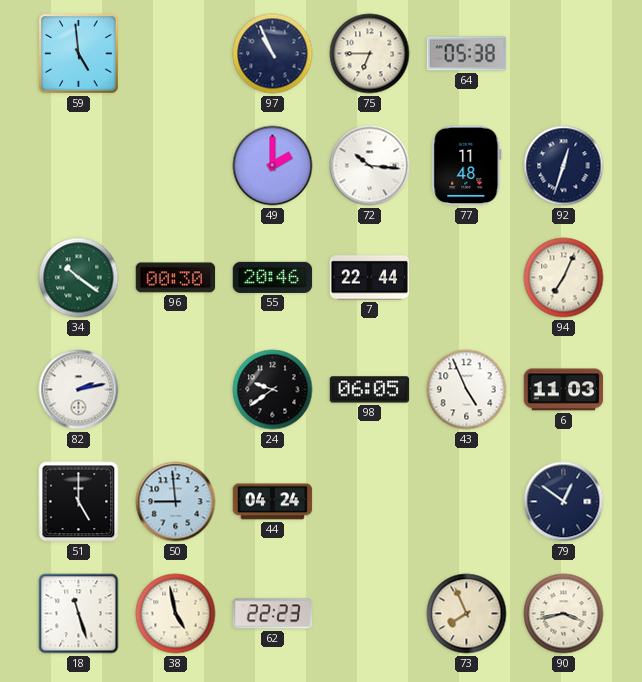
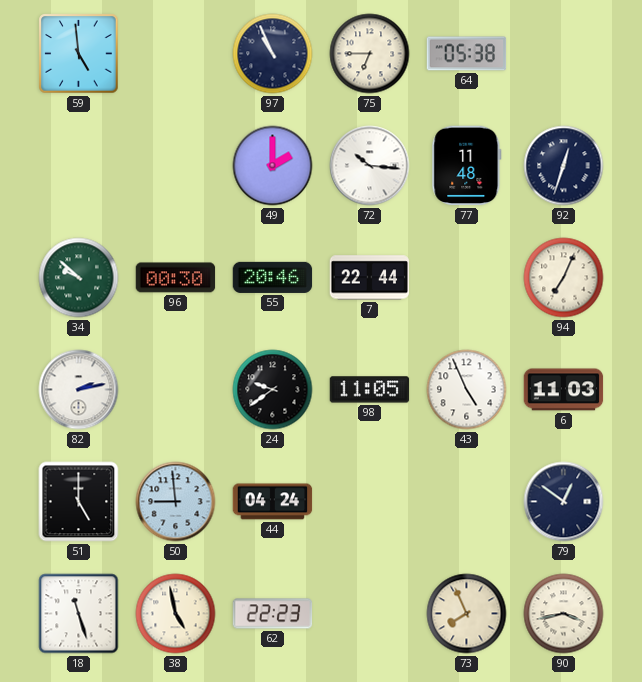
34: 10:21 -> 9:52
98: 06:05 -> 11:05
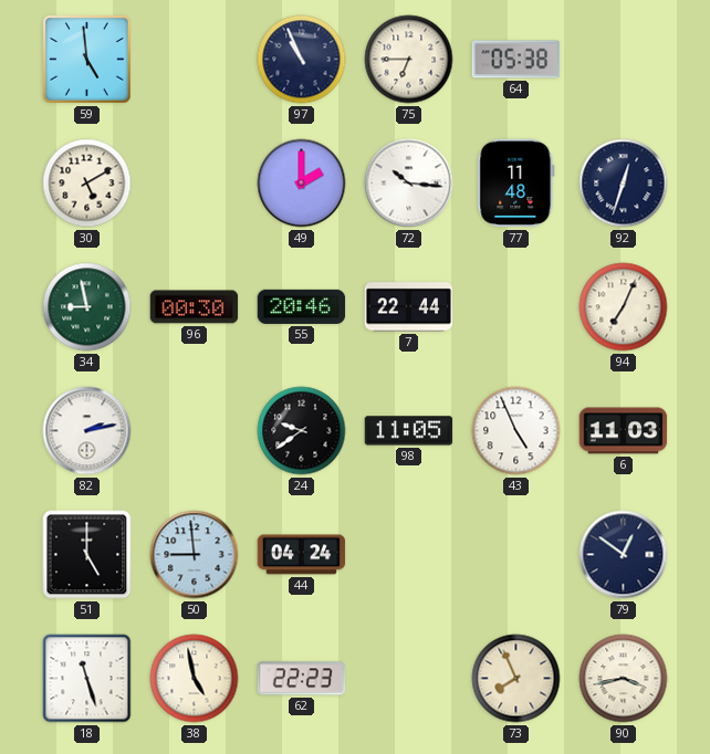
30: none -> 5:10
34: 9:52 -> 8:58
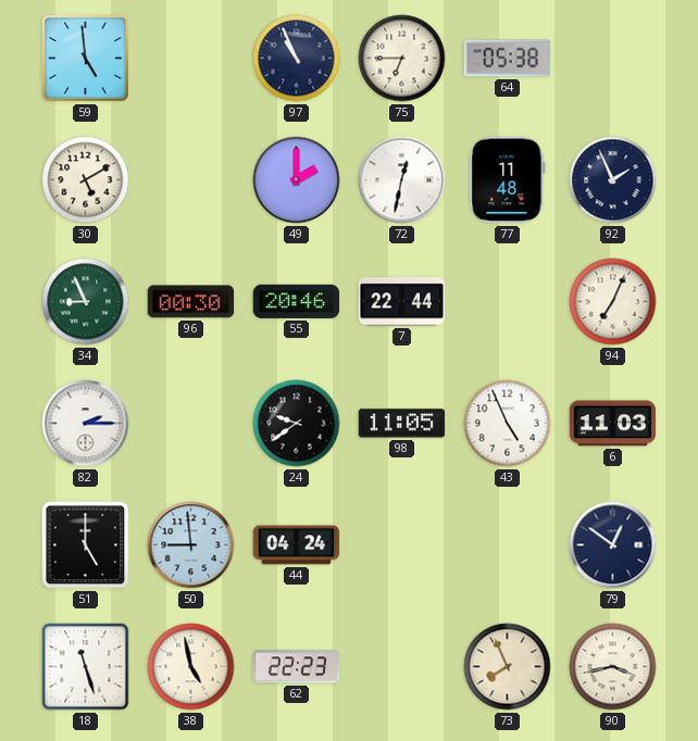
72: 10:16 -> 12:32
92: 12:33 -> 1:56
34: 8:58 -> 8:56
82: 2:13 -> 2:15
